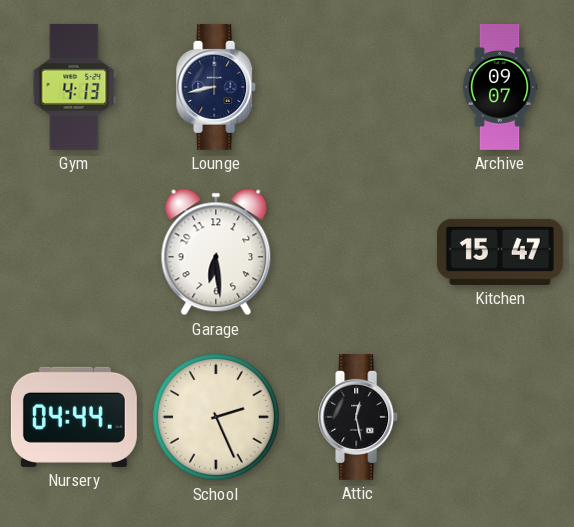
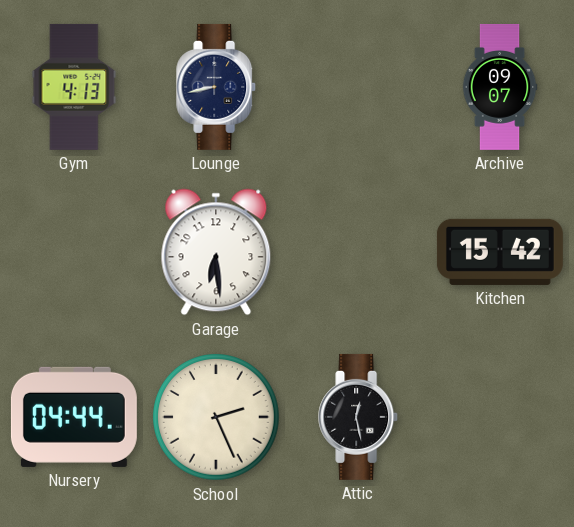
Kitchen: 15:47 -> 15:42
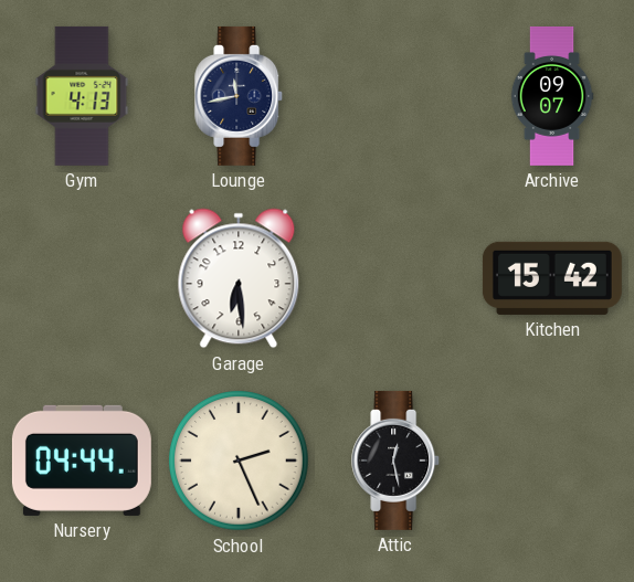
Lounge: 8:43 -> 11:43
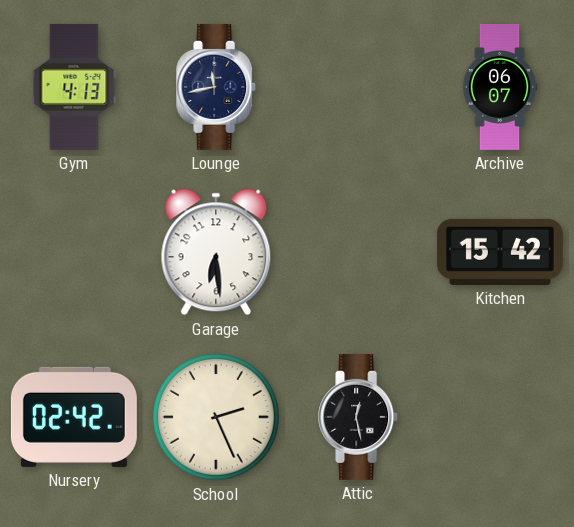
Archive: 09:07 -> 06:07
Nursery: 04:44 -> 02:42
